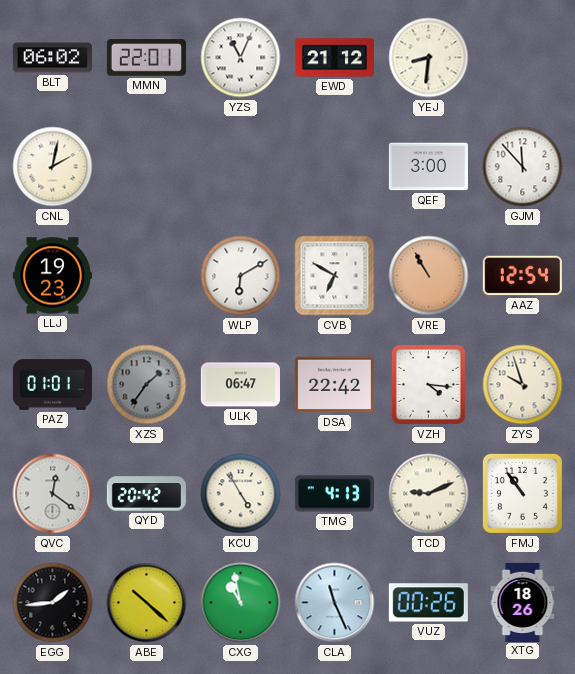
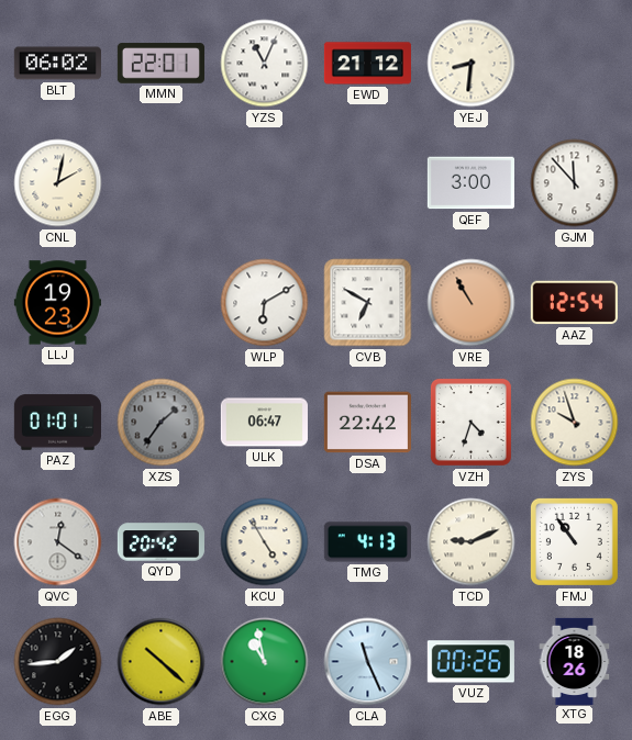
VZH: 4:16 -> 4:33
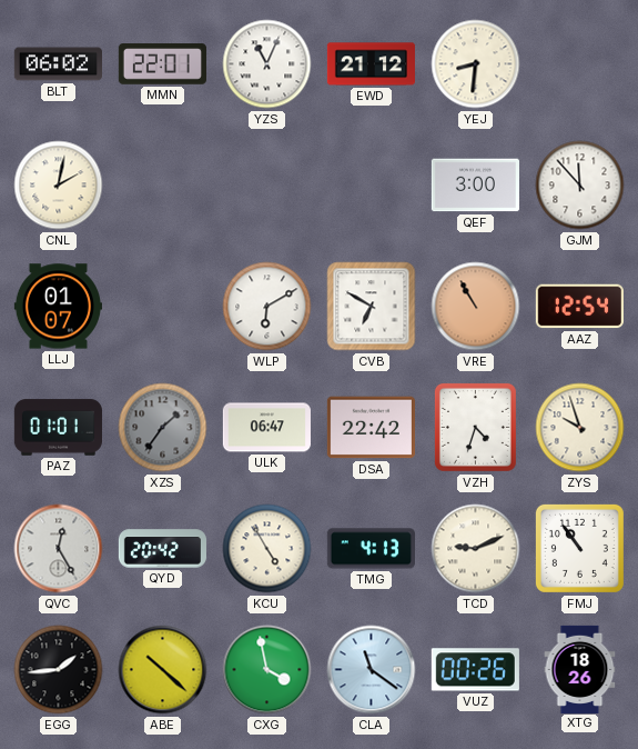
LLJ: 19:23 -> 01:07
QVC: 12:21 -> 12:25
CXG: 10:58 -> 3:58
CLA: 11:26 -> 11:21
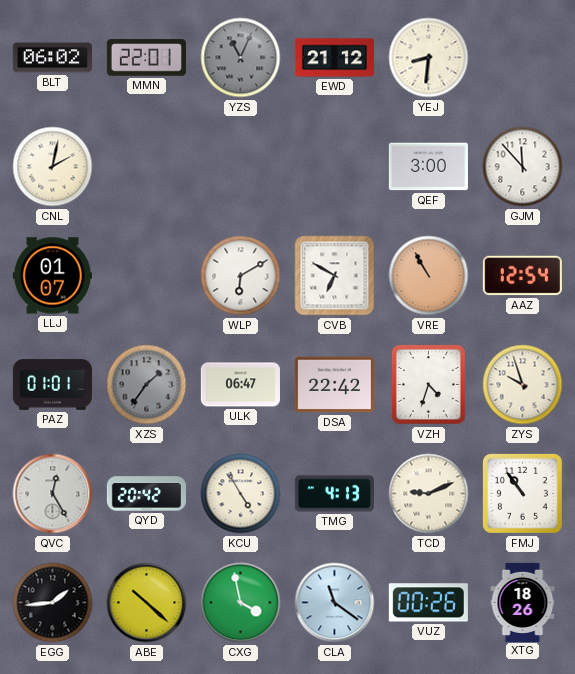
YZS dial: white -> grey
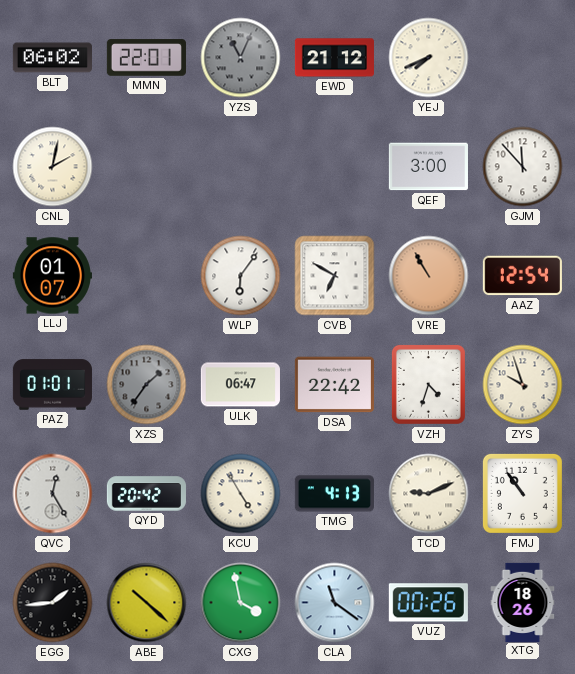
YEJ: 8:31 -> 7:41
WLP: 6:10 -> 6:06
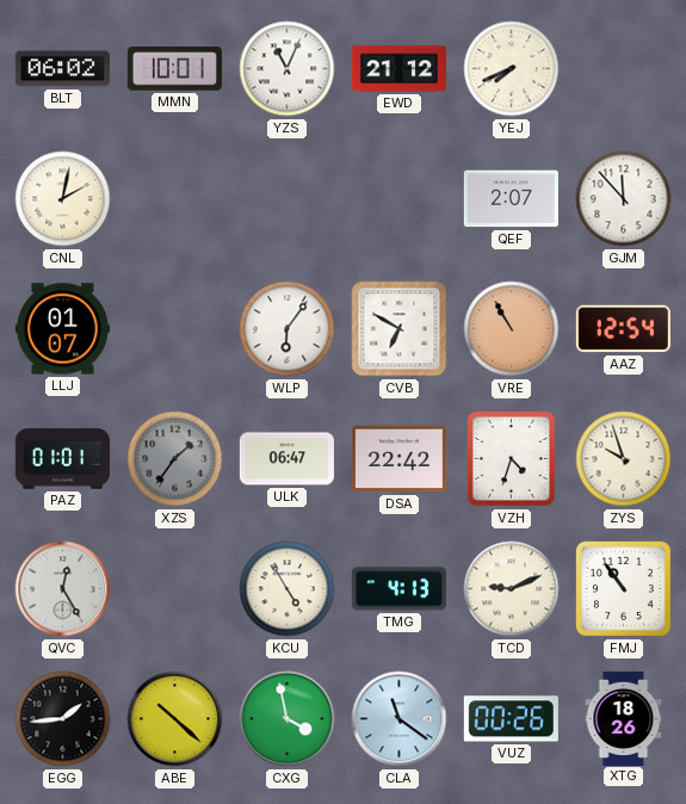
MMN: 22:01 -> 10:01
YZS dial: grey -> white
QEF: 3:00 -> 2:07
QYD: 20:42 -> none
